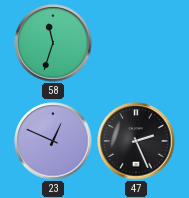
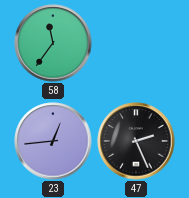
58: 11:33 -> 11:36
23: 12:49 -> 12:44
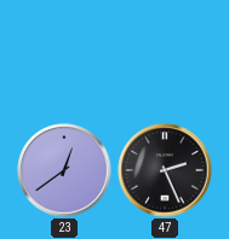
58: 11:36 -> none
23: 12:44 -> 12:39
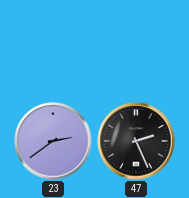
23: 12:39 -> 2:39
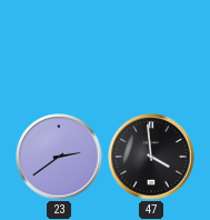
47: 2:26 -> 3:59
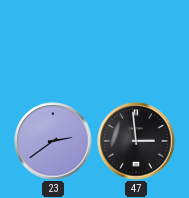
47: 3:59 -> 2:59
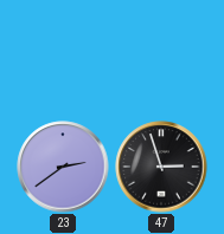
47: 2:59 -> 2:57
